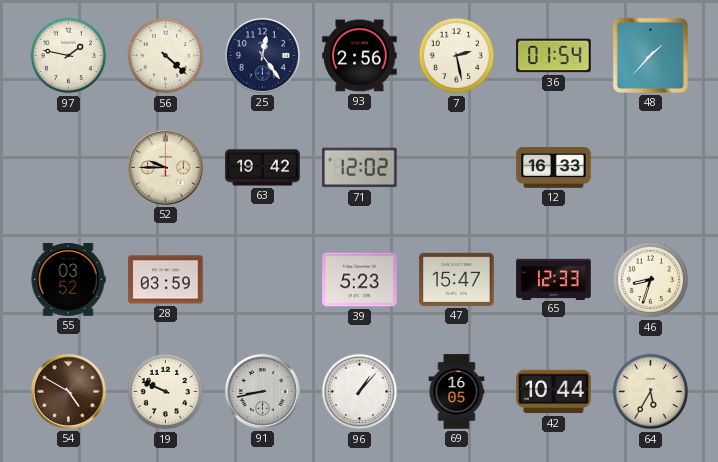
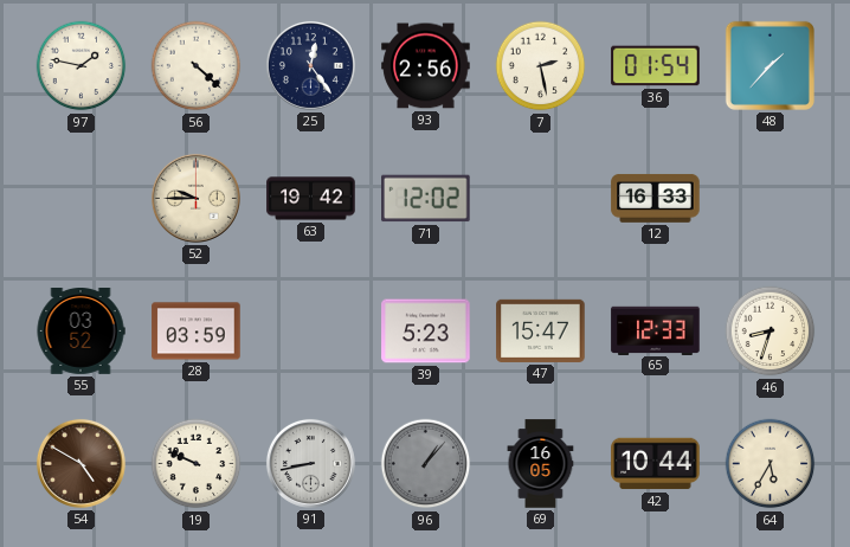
96 dial: white -> grey
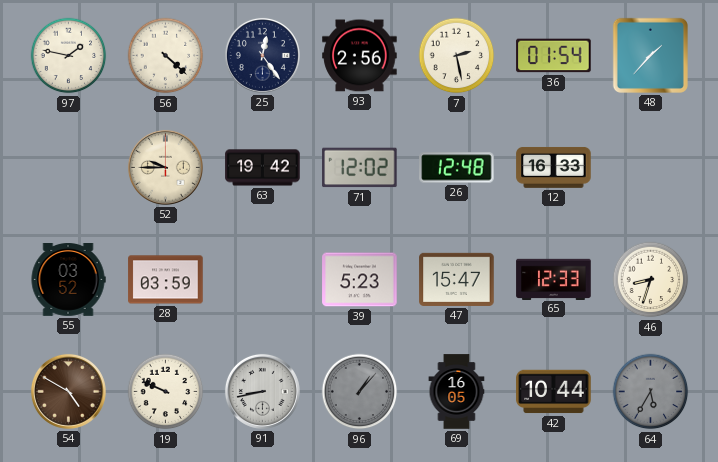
26: none -> 12:48
64 dial: cream -> grey
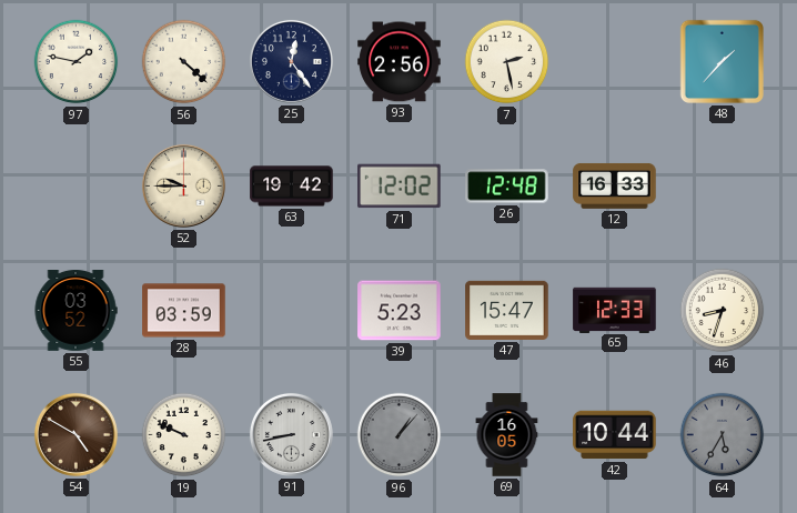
36: 01:54 -> none
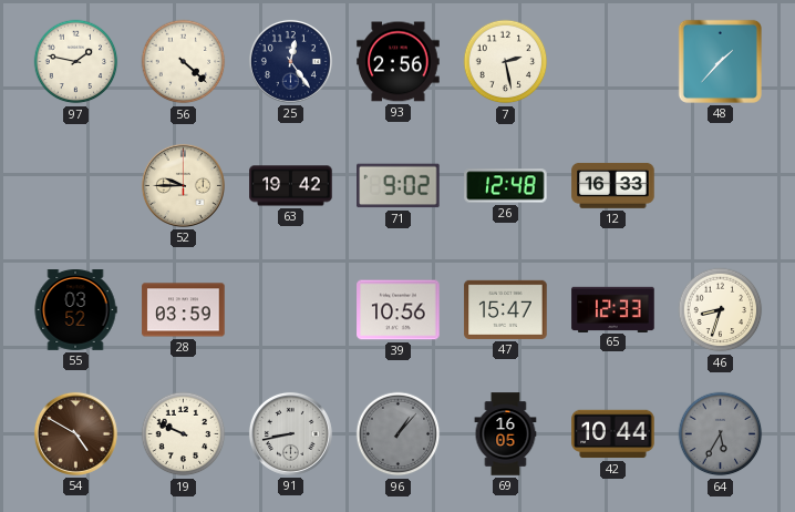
71: 12:02 -> 9:02
39: 5:23 -> 10:56
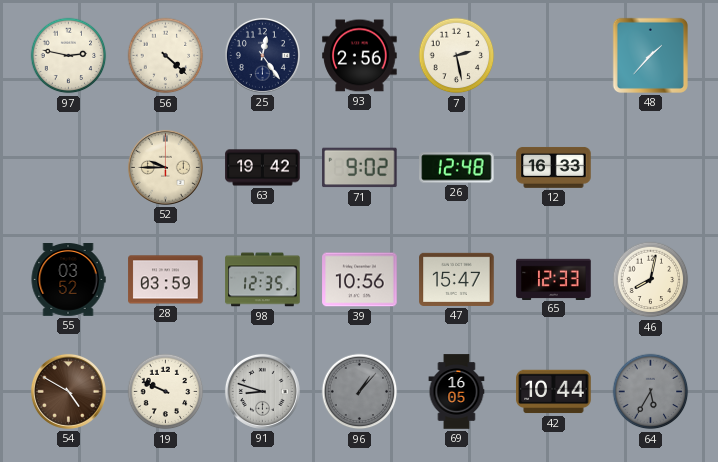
97: 1:47 -> 2:47
98: none -> 12:35
46: 8:33 -> 8:02
91: 8:43 -> 8:48
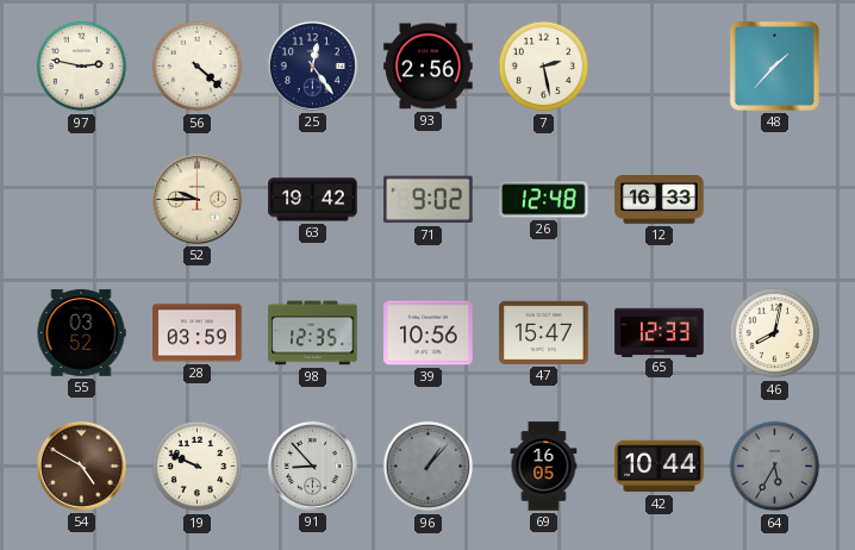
91: 8:48 -> 8:53
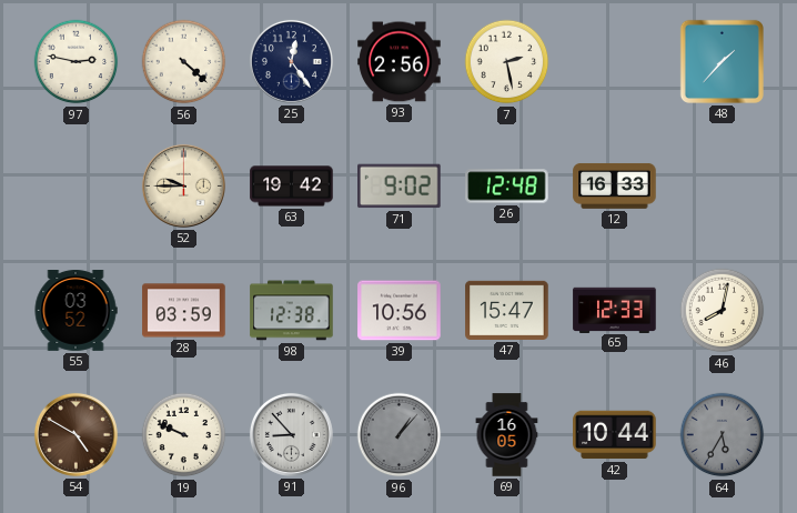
98: 12:35 -> 12:38
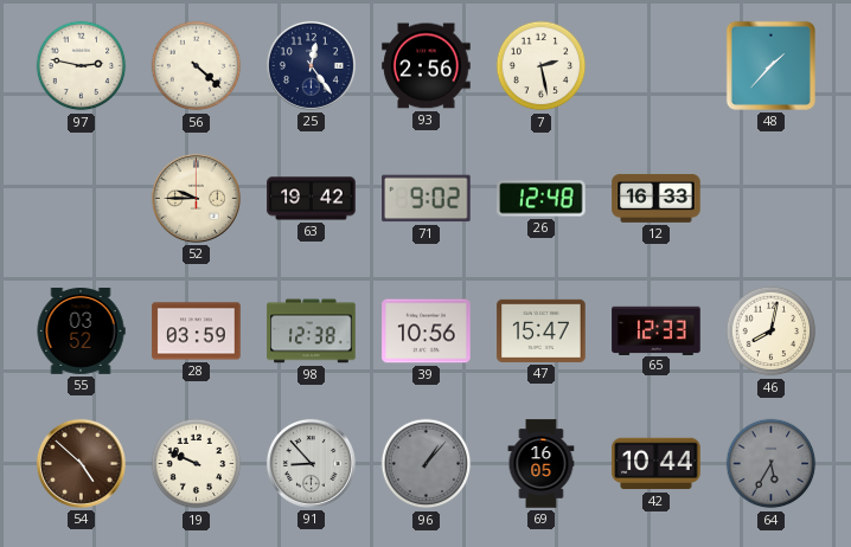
54: 4:50 -> 4:52
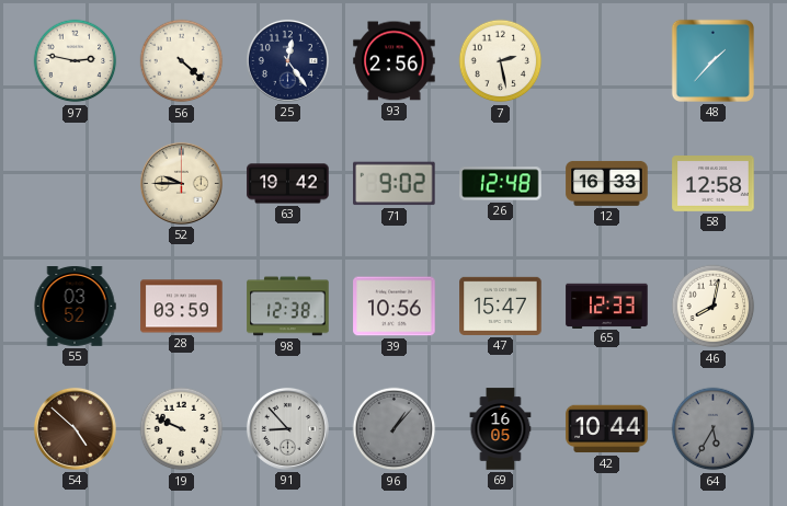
58: none -> 12:58
